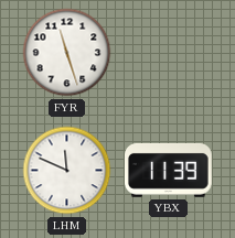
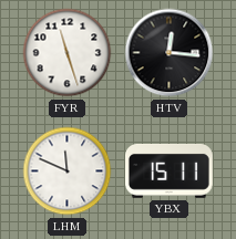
HTV: none -> 12:16
YBX: 11:39 -> 15:11
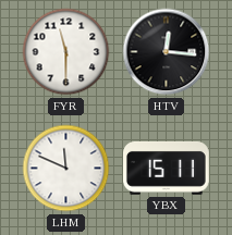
FYR: 11:27 -> 11:30
